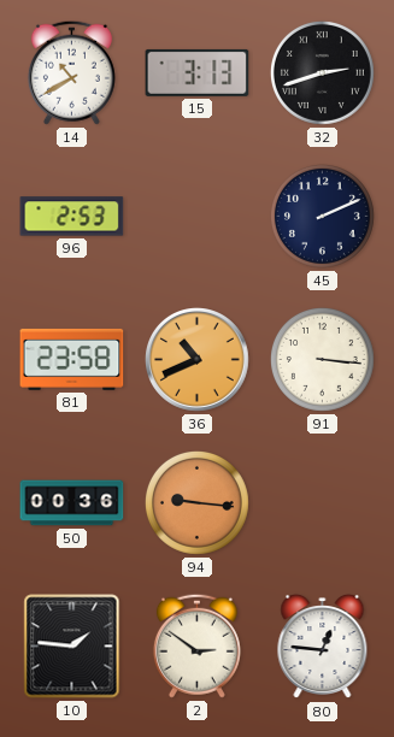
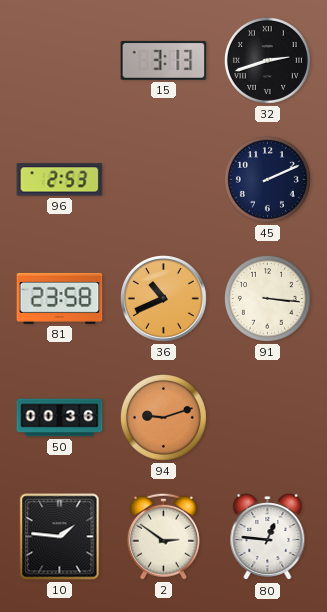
14: 10:40 -> none
94: 9:16 -> 9:12
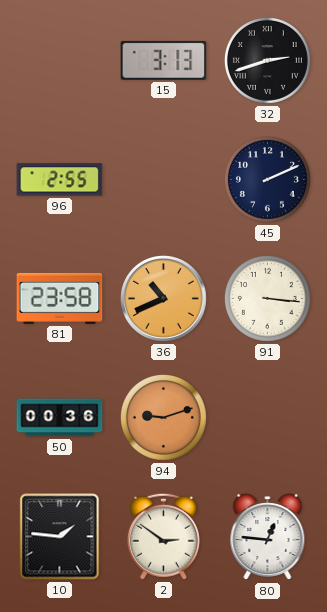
96: 2:53 -> 2:55
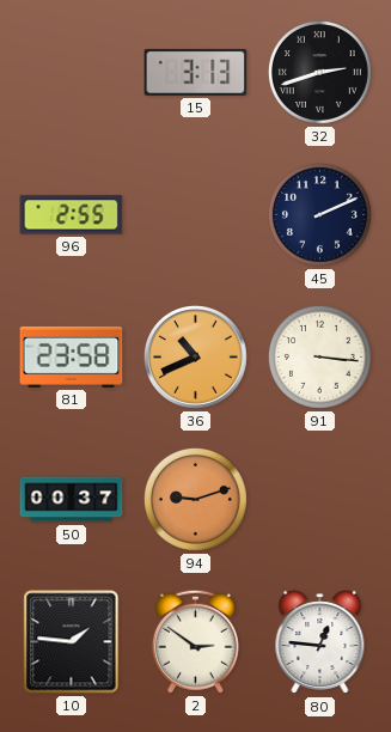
50: 00:36 -> 00:37
